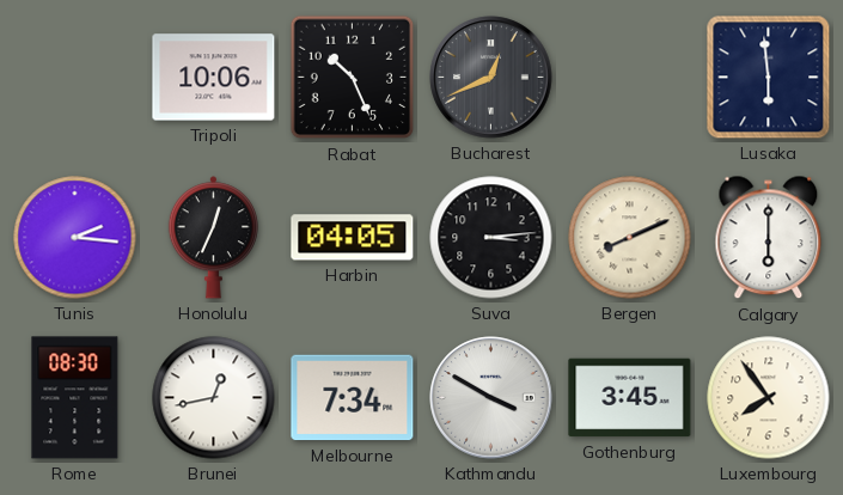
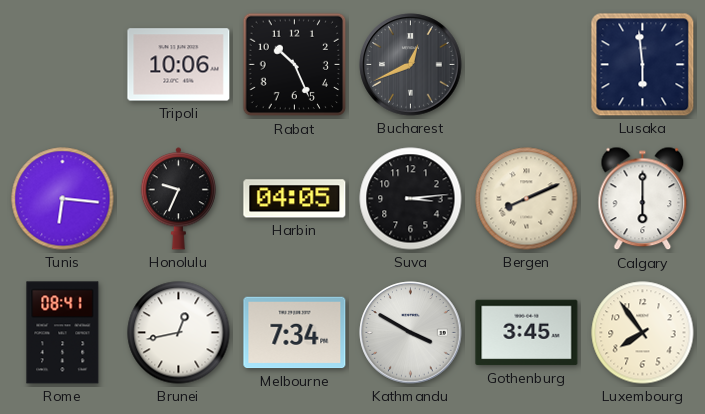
Tunis: 2:16 -> 6:16
Honolulu: 12:34 -> 9:34
Rome: 08:30 -> 08:41
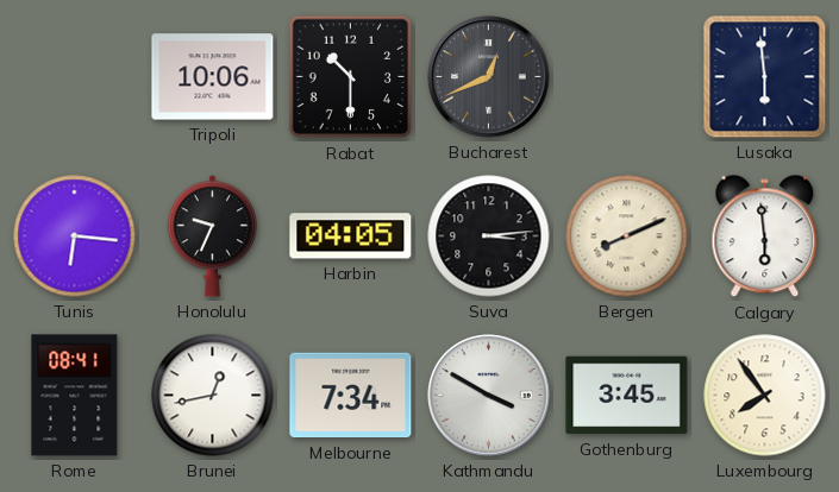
Rabat: 10:26 -> 10:30
Calgary: 6:00 -> 5:59
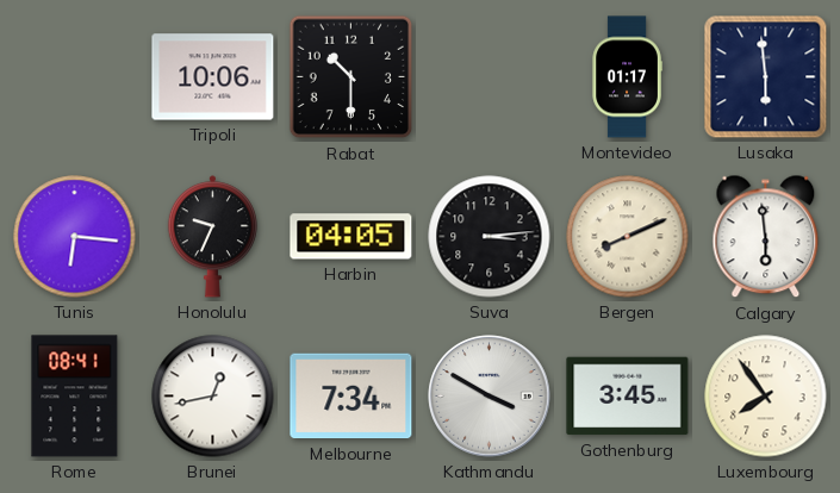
Bucharest: 12:41 -> none
Montevideo: none -> 01:17
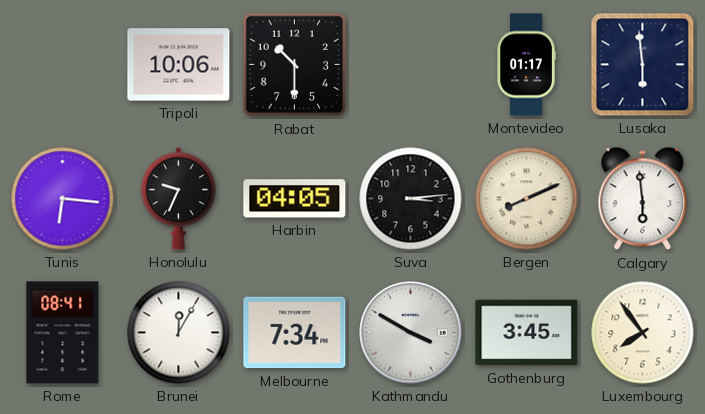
Brunei: 12:43 -> 12:05
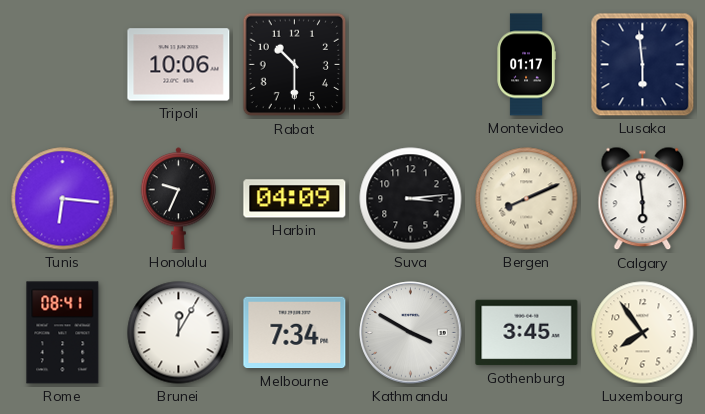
Harbin: 04:05 -> 04:09
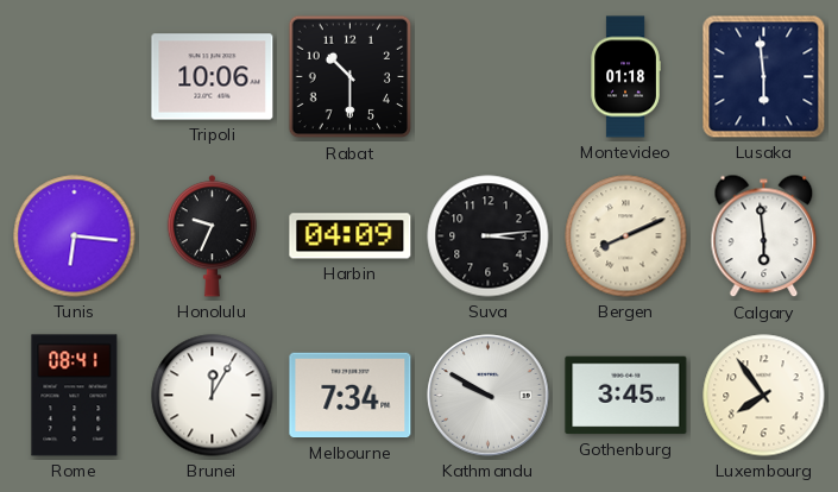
Montevideo: 01:17 -> 01:18
Kathmandu: 3:50 -> 9:50
